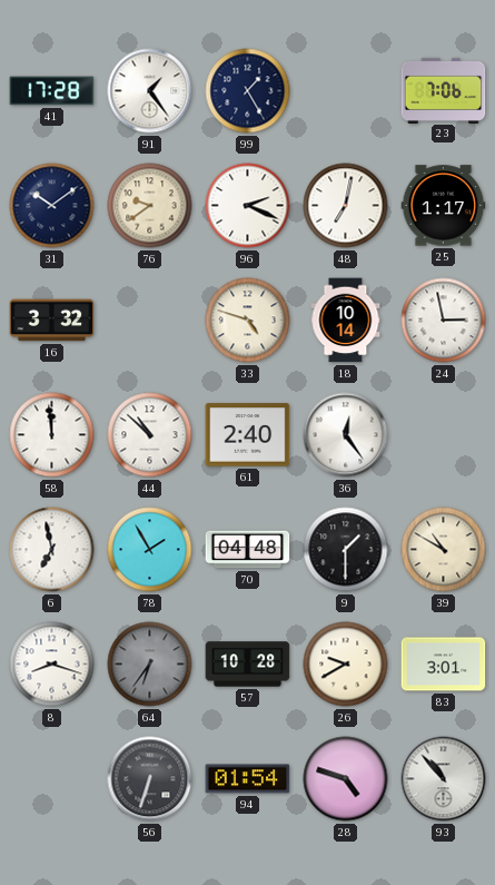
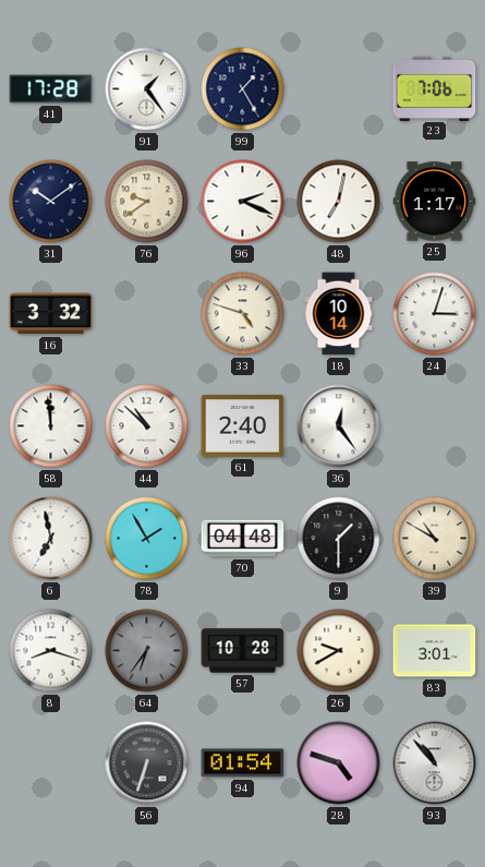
24: 2:58 -> 3:03
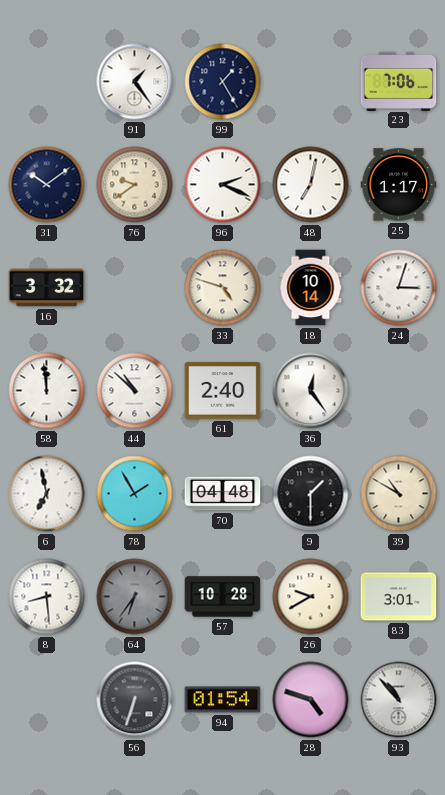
41: 17:28 -> none
8: 8:18 -> 8:29
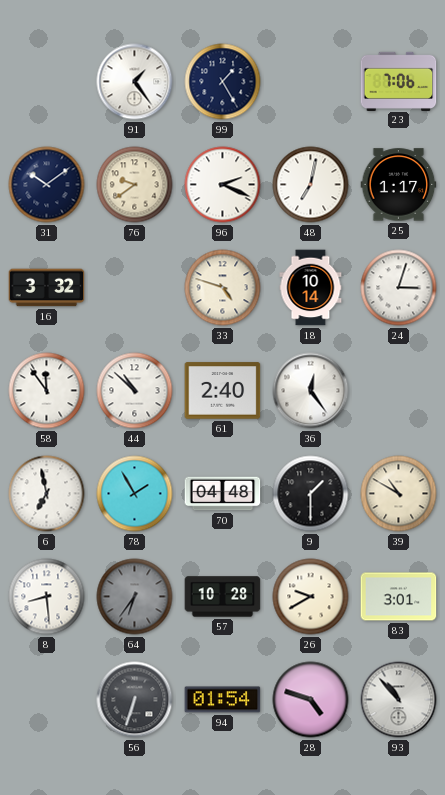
58: 11:59 -> 11:54
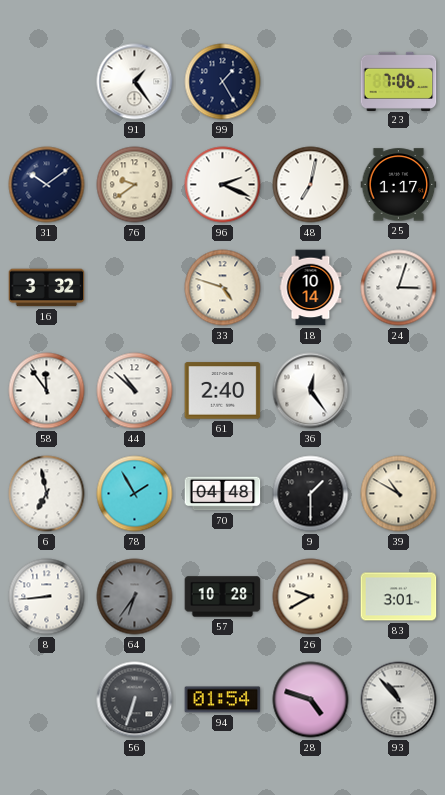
8: 8:29 -> 8:44
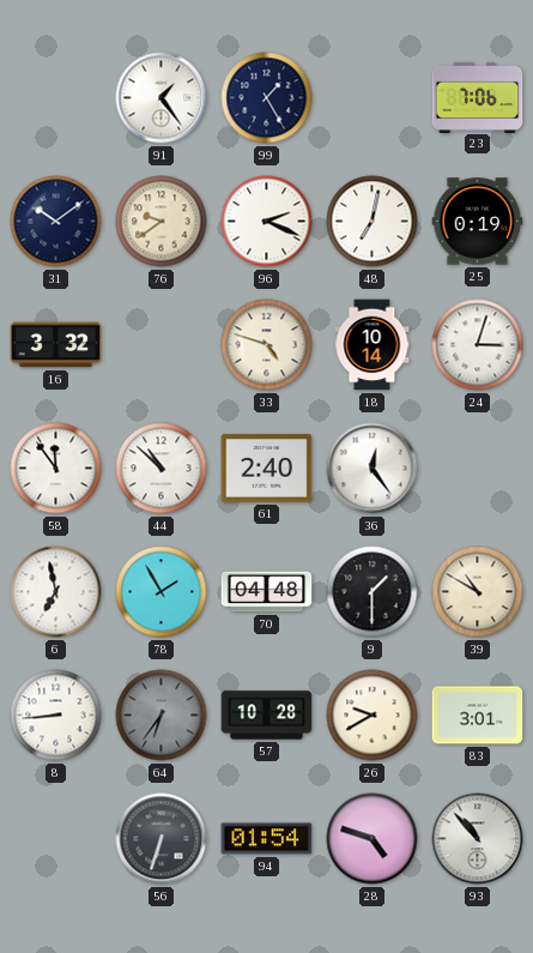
25: 1:17 -> 0:19
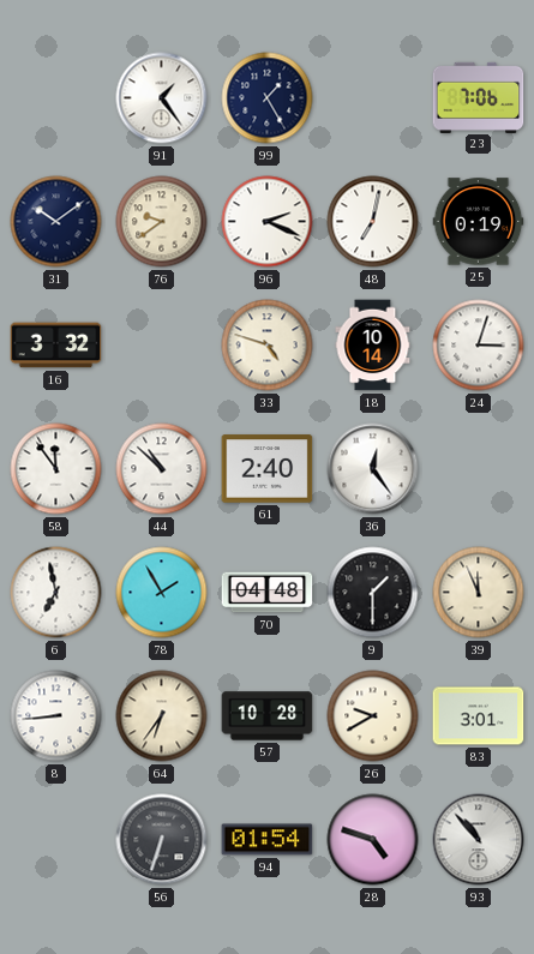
39: 10:50 -> 11:56
64 dial: grey -> cream
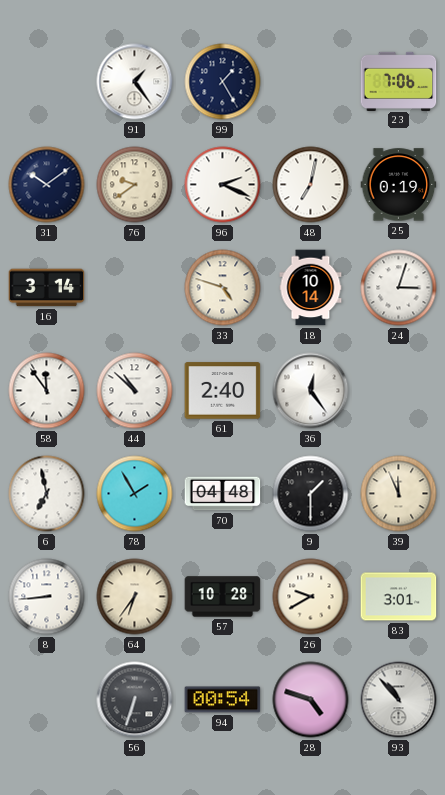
16: 3:32 -> 3:14
94: 01:54 -> 00:54
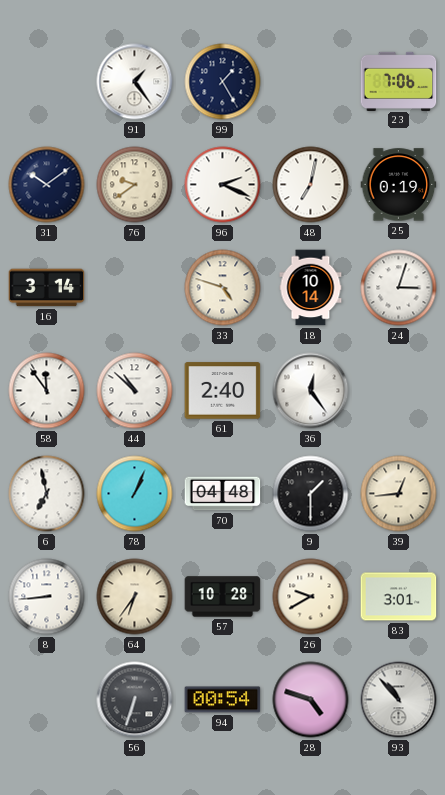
78: 1:55 -> 1:04
39: 11:56 -> 12:44
